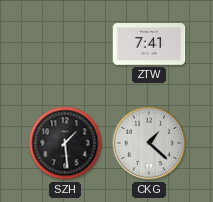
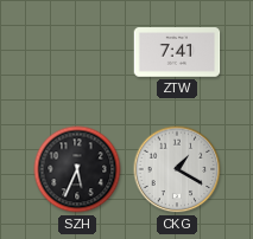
SZH: 1:29 -> 5:34
CKG: 1:22 -> 1:20
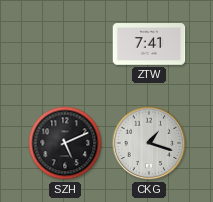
SZH: 5:34 -> 5:11
CKG: 1:20 -> 1:18
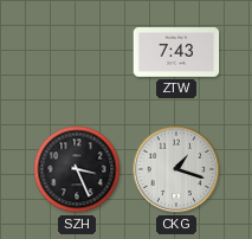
ZTW: 7:41 -> 7:43
SZH: 5:11 -> 3:26
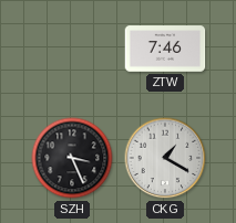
ZTW: 7:43 -> 7:46
CKG: 1:18 -> 1:20
